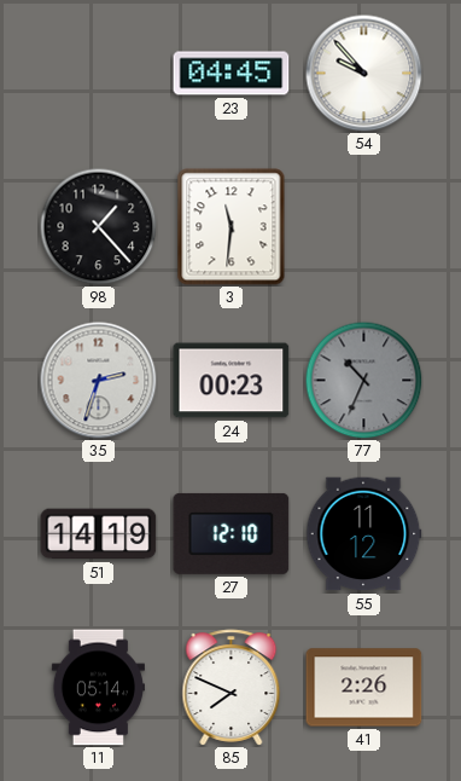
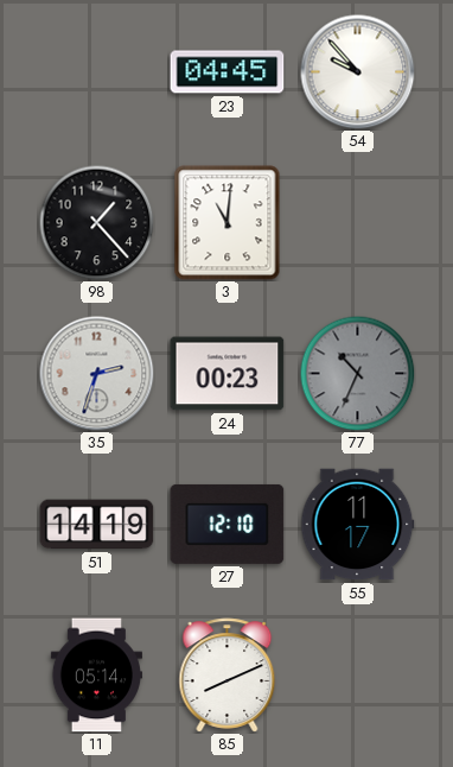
3: 11:31 -> 11:01
55: 11:12 -> 11:17
85: 7:49 -> 8:11
41: 2:26 -> none
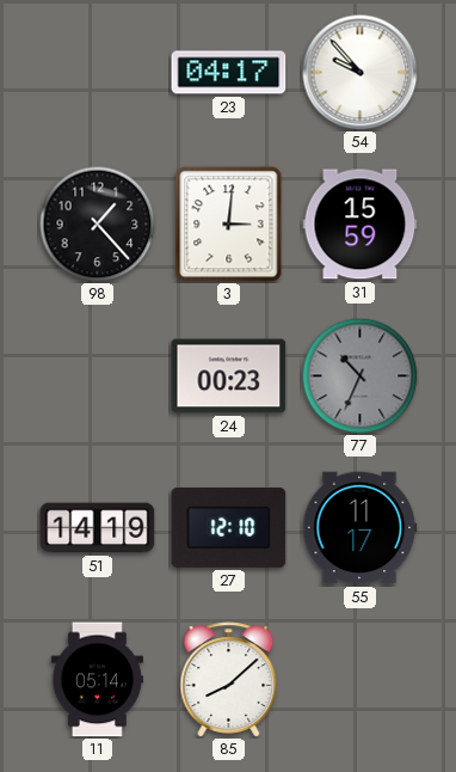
23: 04:45 -> 04:17
3: 11:01 -> 3:01
31: none -> 15:59
35: 2:33 -> none
85: 8:11 -> 8:08
